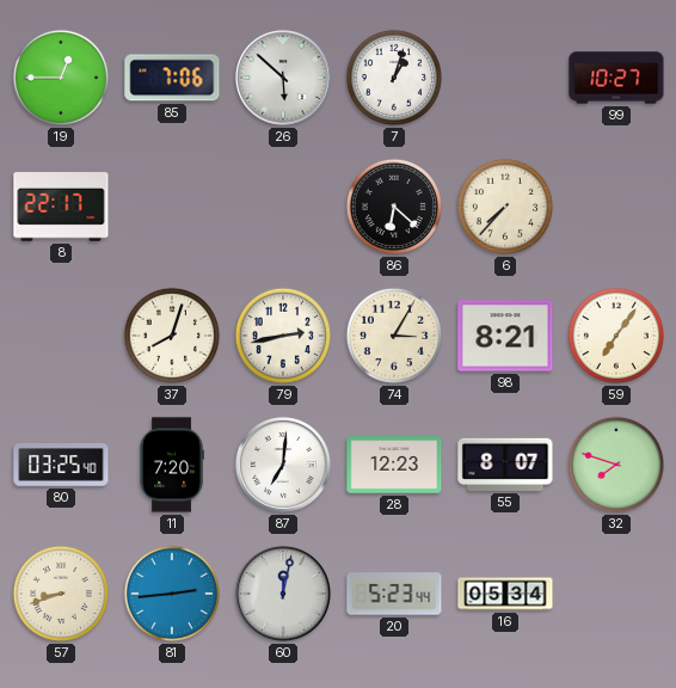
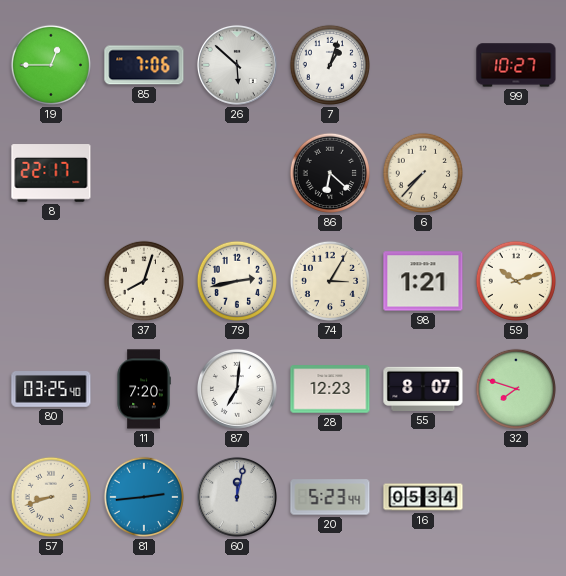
98: 8:21 -> 1:21
59: 7:06 -> 10:12
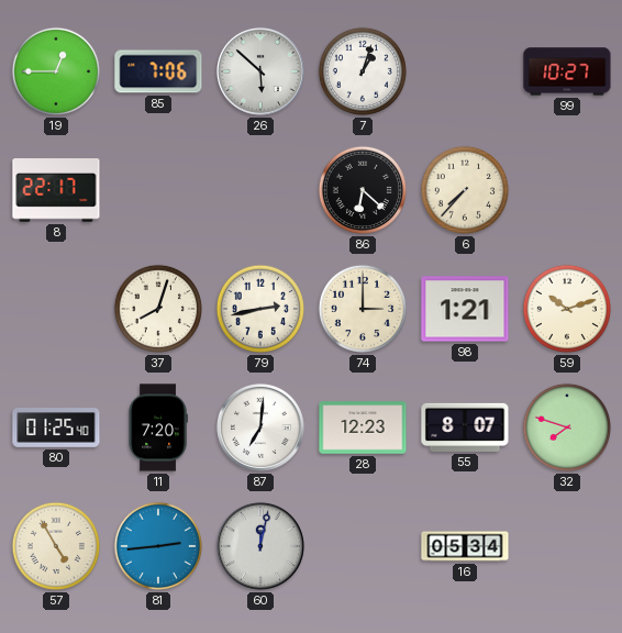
74: 3:05 -> 3:00
80: 03:25 -> 01:25
57: 8:42 -> 4:55
20: 5:23 -> none
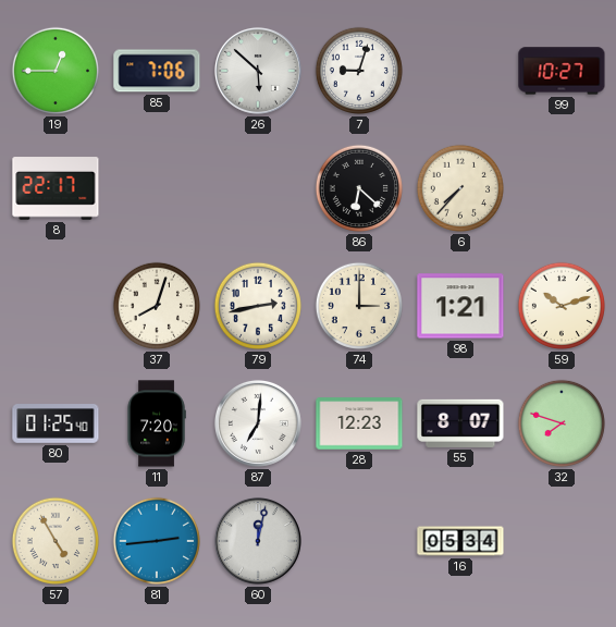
7: 1:03 -> 9:03
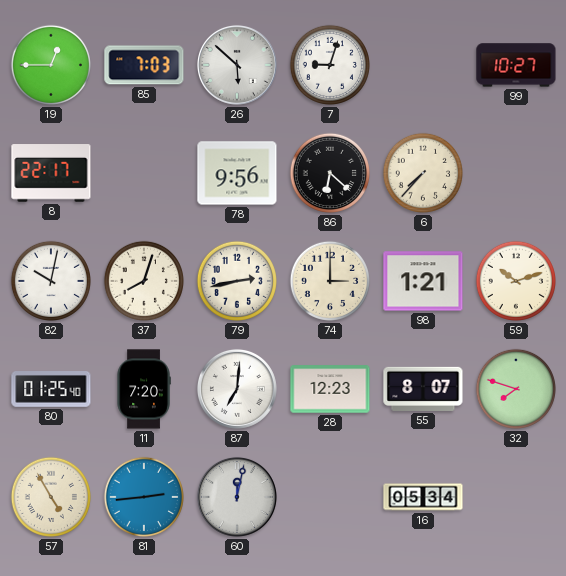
85: 7:06 -> 7:03
78: none -> 9:56
82: none -> 10:02
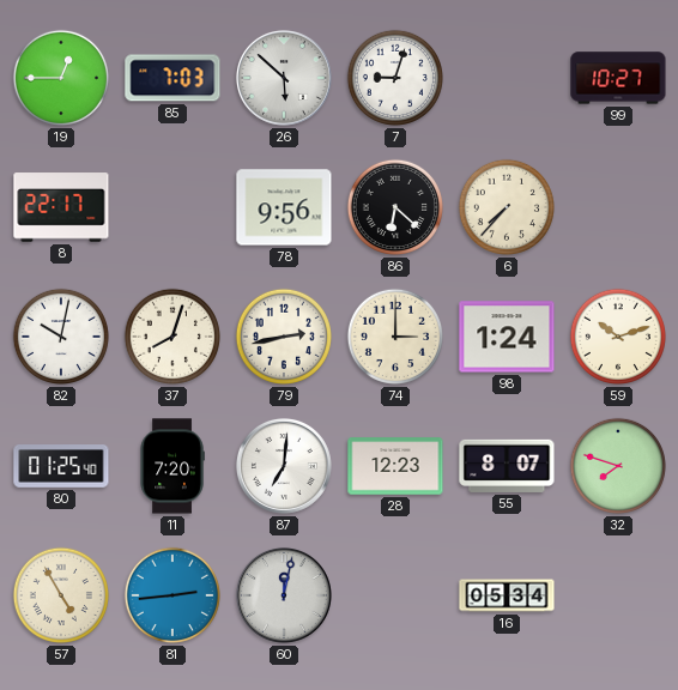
98: 1:21 -> 1:24
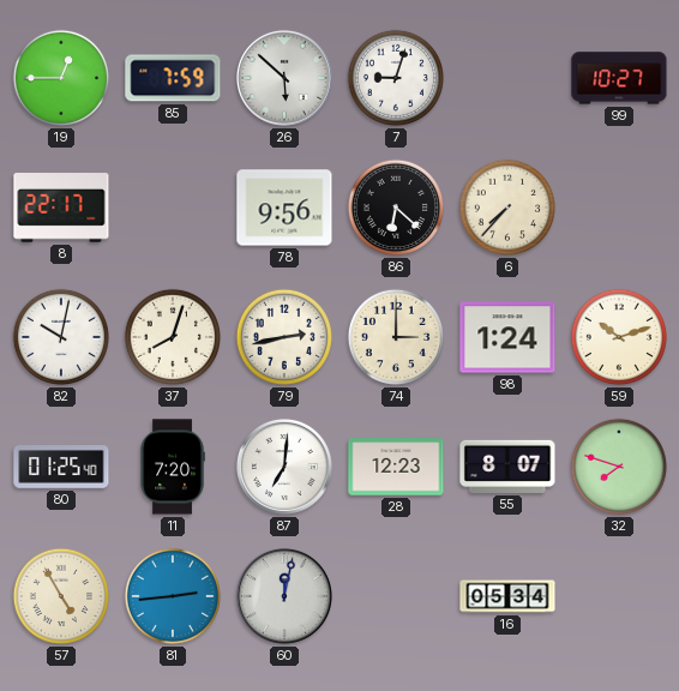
85: 7:03 -> 7:59
